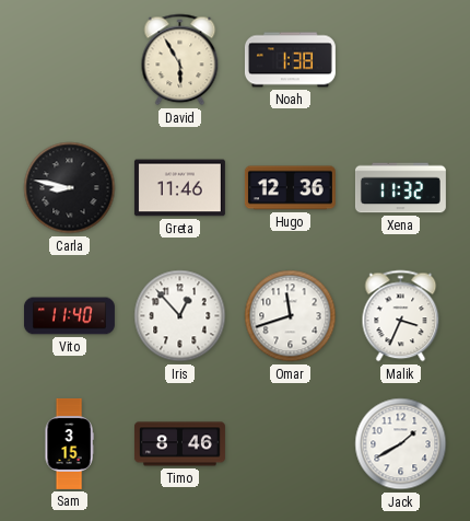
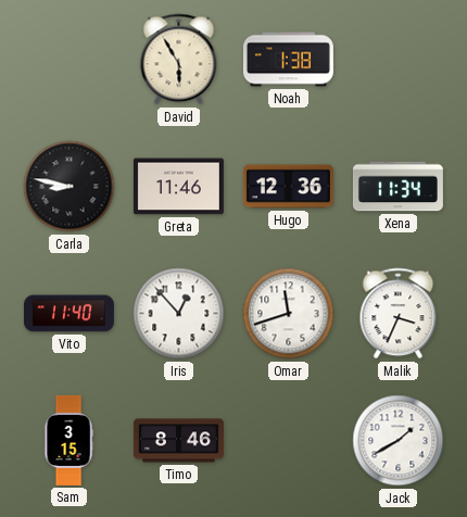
Xena: 11:32 -> 11:34
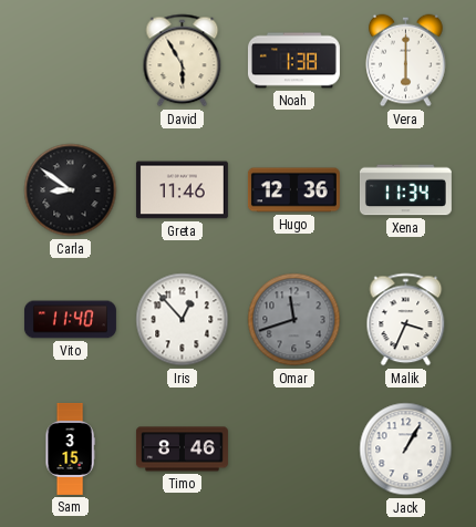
Vera: none -> 6:00
Carla: 8:47 -> 8:51
Omar dial: white -> grey
Jack: 1:40 -> 1:05
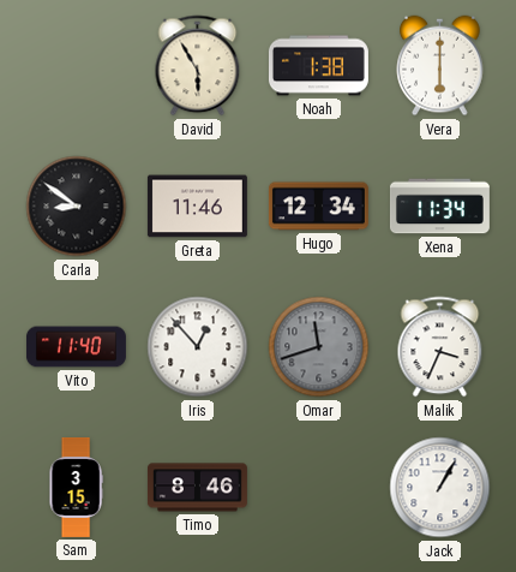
Hugo: 12:36 -> 12:34
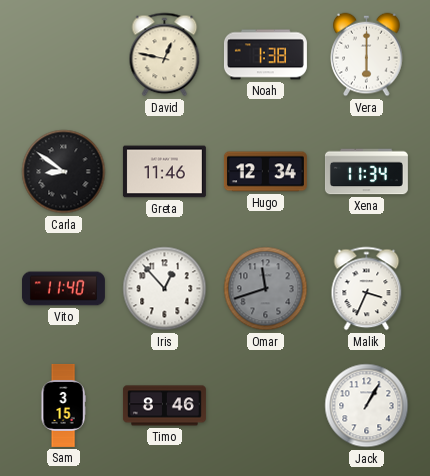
David: 5:55 -> 12:47
